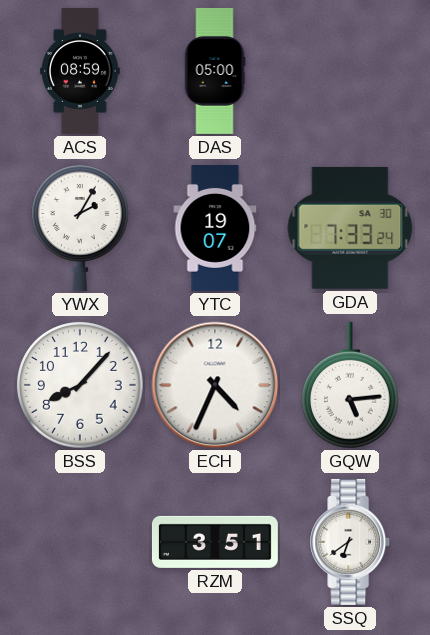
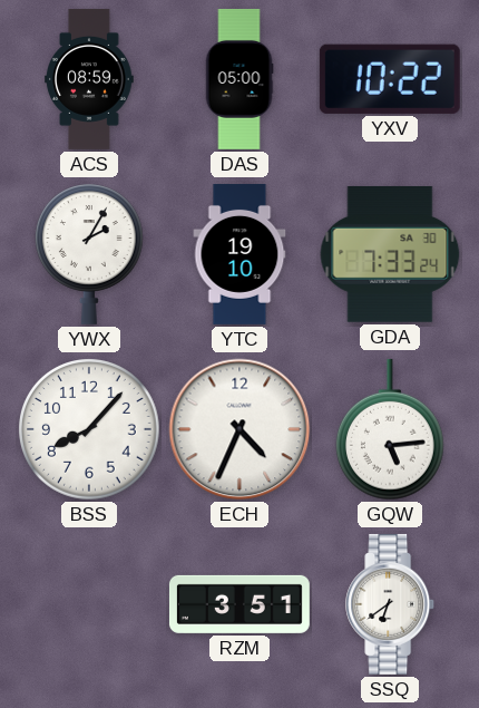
YXV: none -> 10:22
YTC: 19:07 -> 19:10
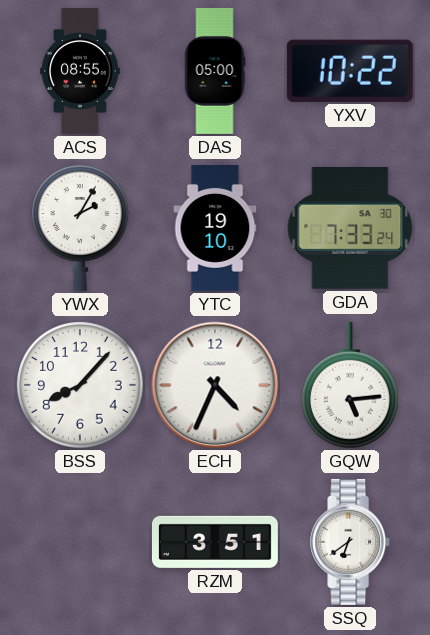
ACS: 08:59 -> 08:55
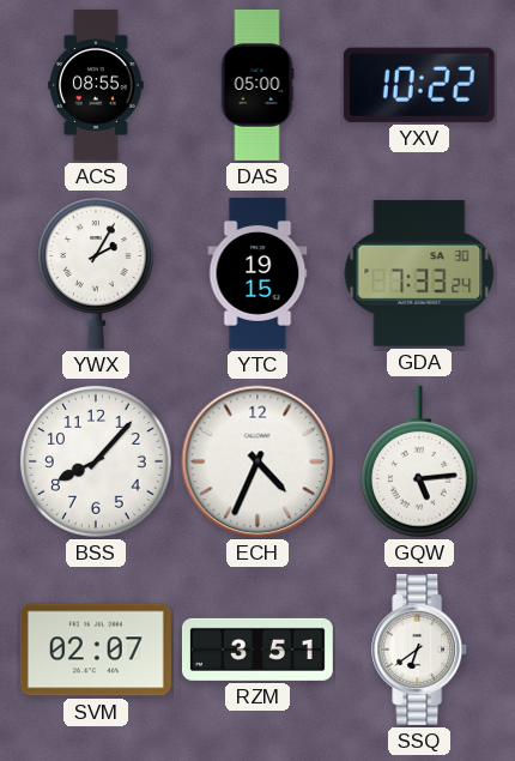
YTC: 19:10 -> 19:15
SVM: none -> 02:07
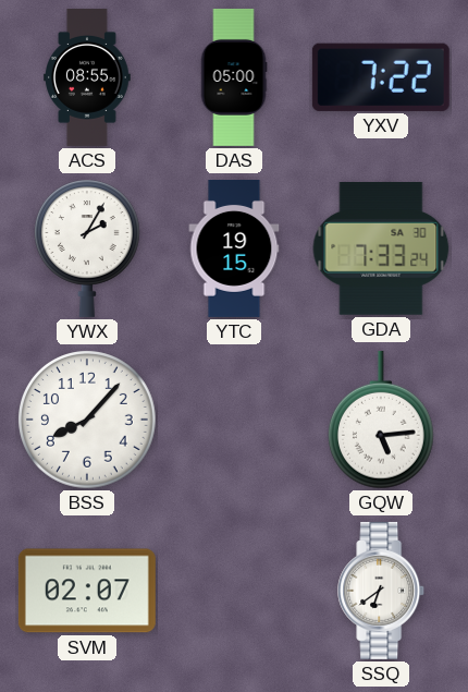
YXV: 10:22 -> 7:22
ECH: 4:34 -> none
RZM: 3:51 -> none
